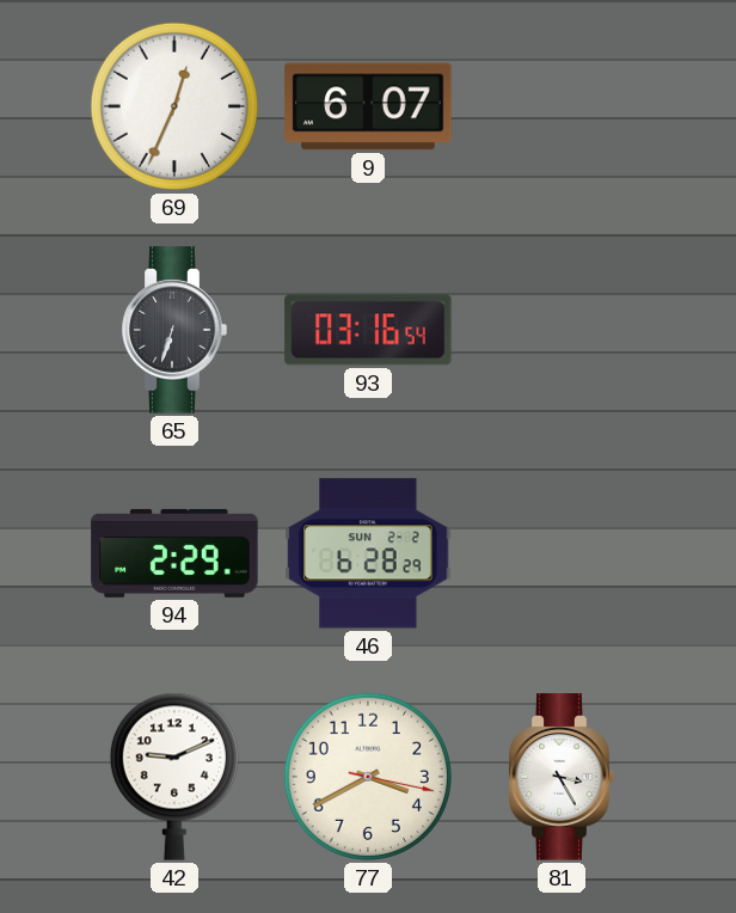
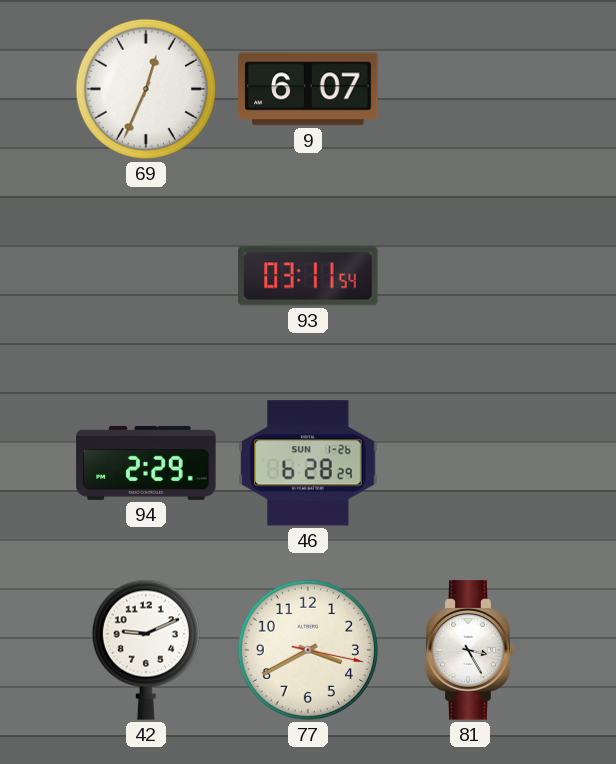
65: 6:33 -> none
93: 03:16 -> 03:11
46 date: SUN 2-2 -> SUN 1-26
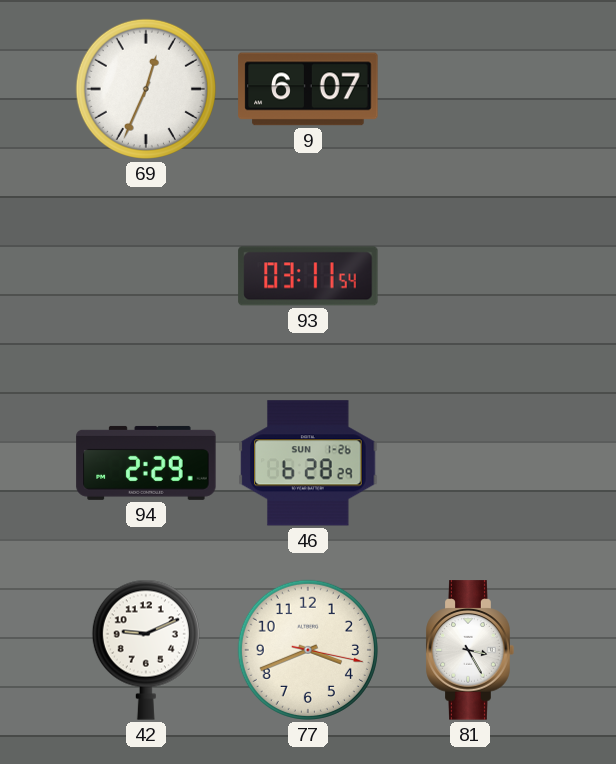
77: 3:40 -> 3:41
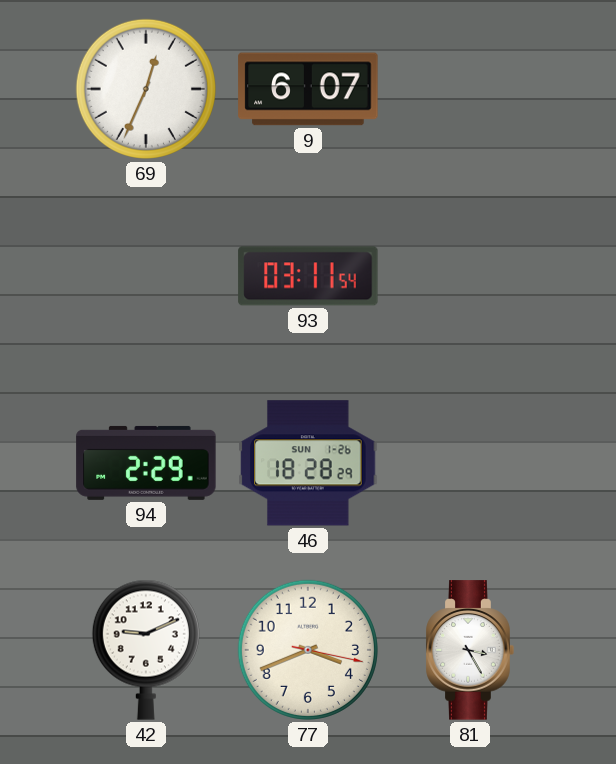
46: 6:28 -> 18:28
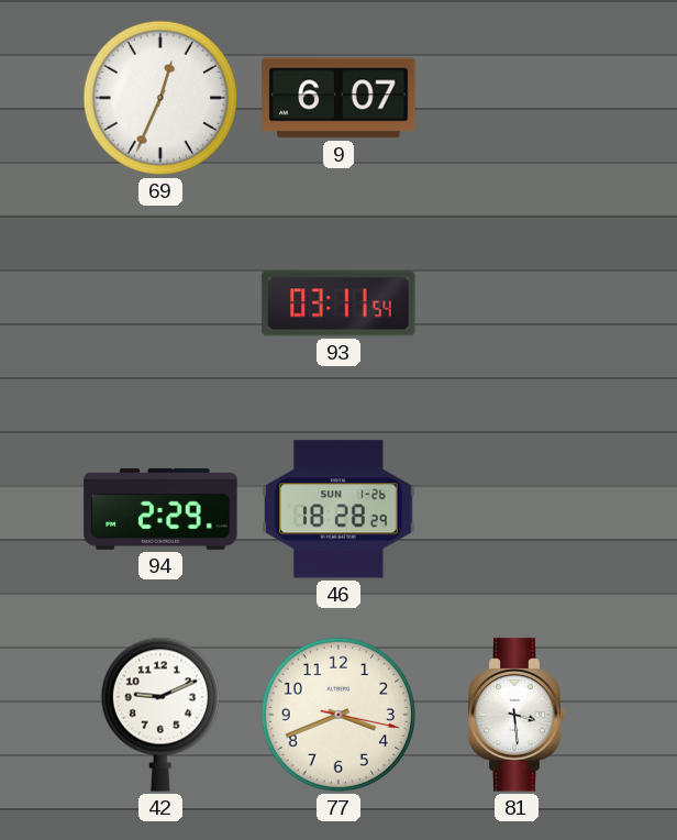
81: 3:25 -> 3:29
